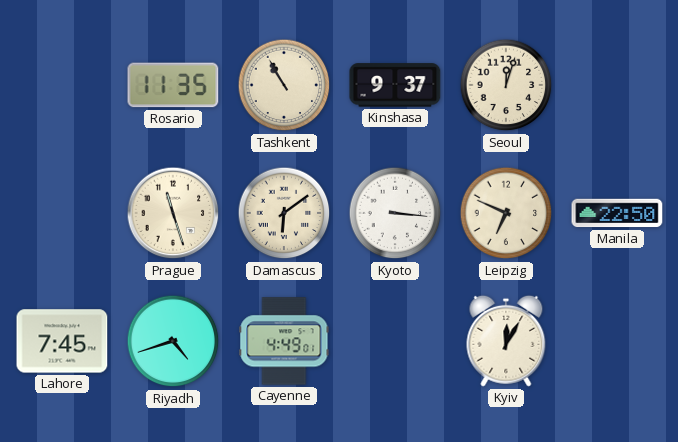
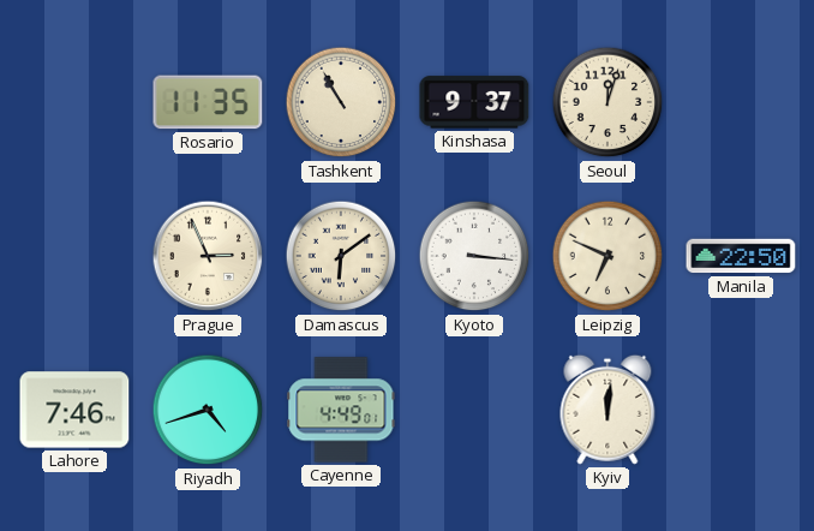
Prague: 11:27 -> 2:56
Lahore: 7:45 -> 7:46
Kyiv: 12:05 -> 12:01
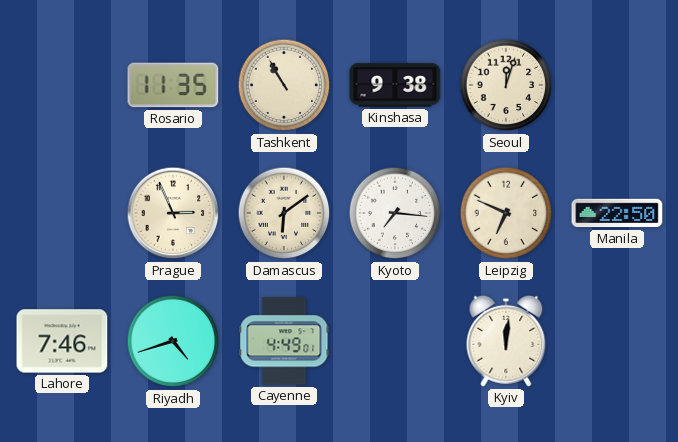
Kinshasa: 9:37 -> 9:38
Kyoto: 3:16 -> 7:16
